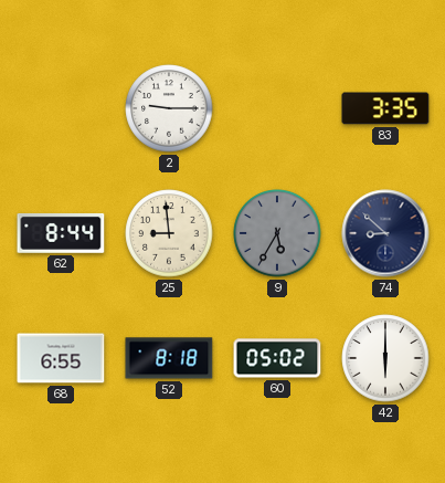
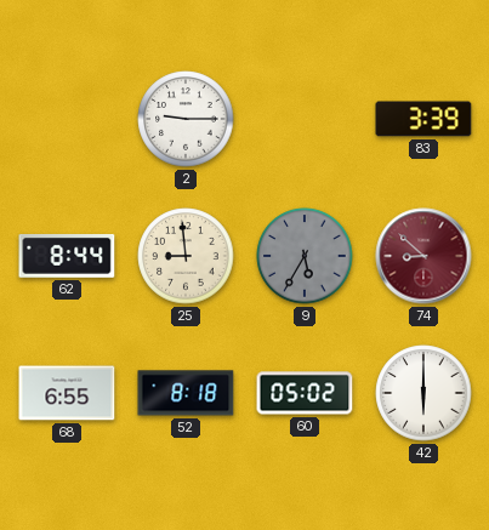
83: 3:35 -> 3:39
74 dial: navy -> burgundy
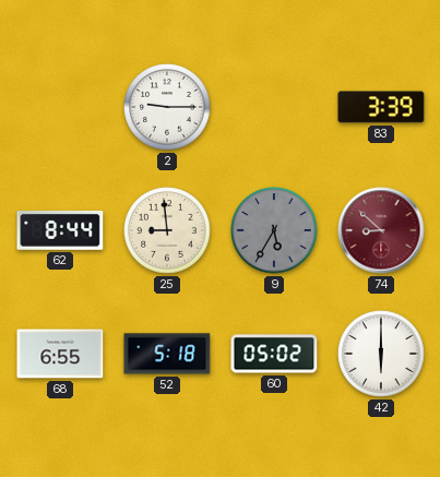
52: 8:18 -> 5:18
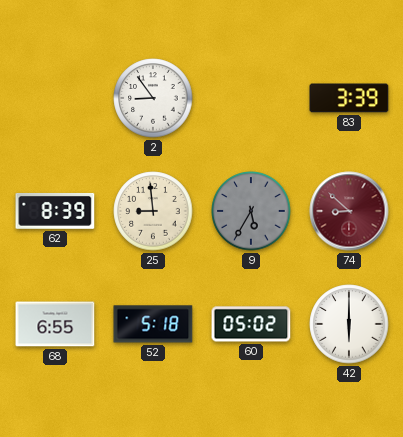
2: 9:15 -> 8:54
62: 8:44 -> 8:39
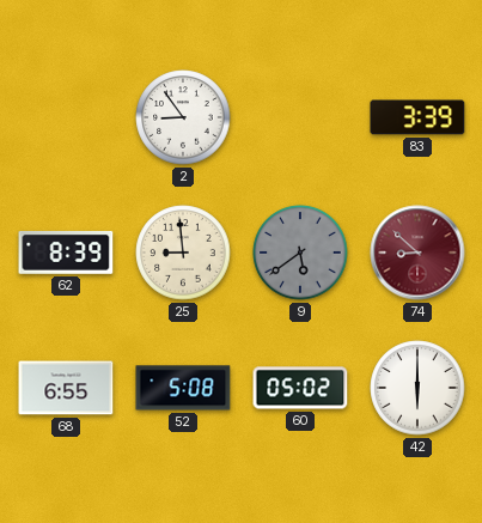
9: 5:35 -> 5:39
52: 5:18 -> 5:08
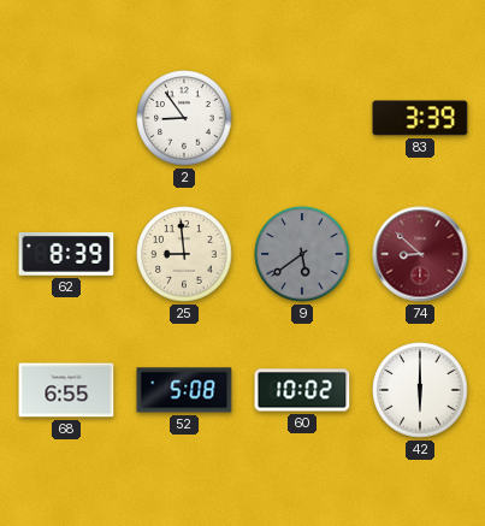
60: 05:02 -> 10:02
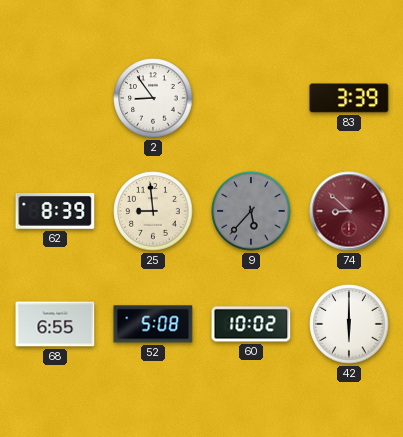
9: 5:39 -> 5:37
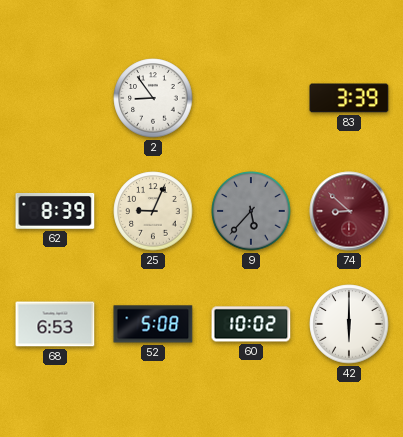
25: 8:59 -> 9:04
68: 6:55 -> 6:53
